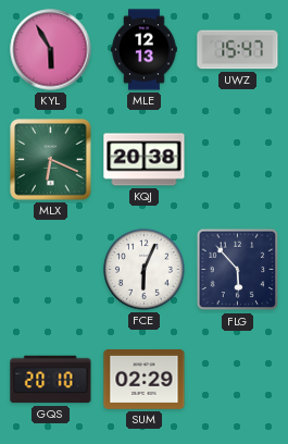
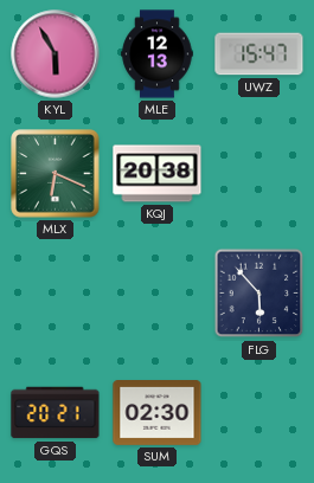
FCE: 6:04 -> none
GQS: 20:10 -> 20:21
SUM: 02:29 -> 02:30
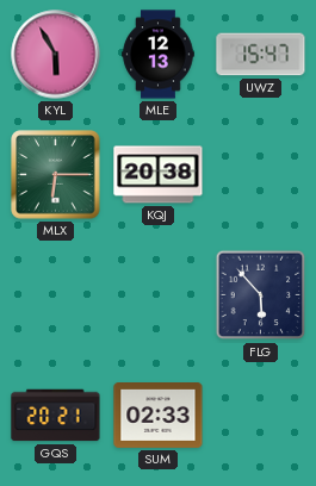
MLX: 6:19 -> 6:15
SUM: 02:30 -> 02:33
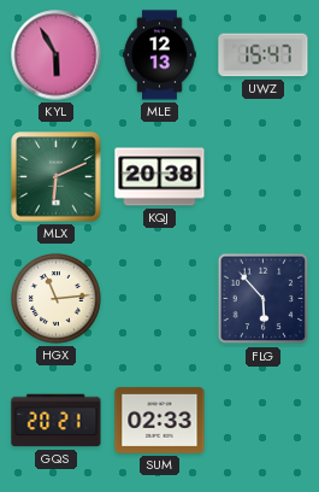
MLX: 6:15 -> 6:11
HGX: none -> 11:14
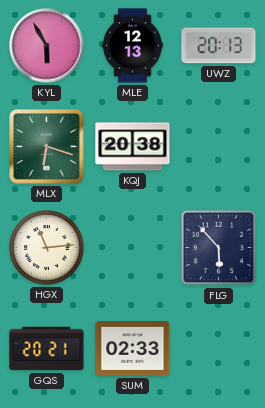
UWZ: 15:47 -> 20:13
MLX: 6:11 -> 6:18
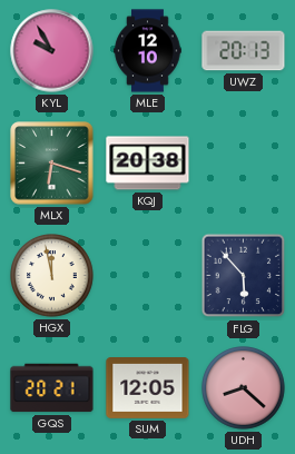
KYL: 5:55 -> 9:55
MLE: 12:13 -> 12:10
HGX: 11:14 -> 11:58
SUM: 02:33 -> 12:05
UDH: none -> 8:22
